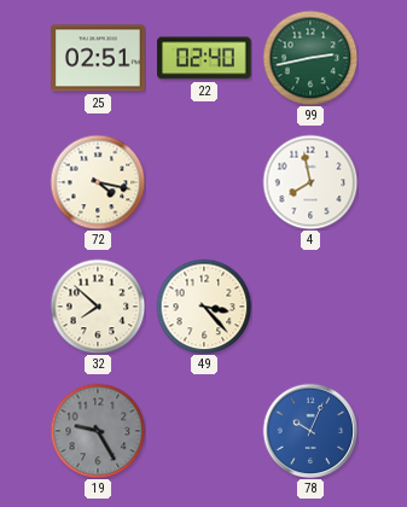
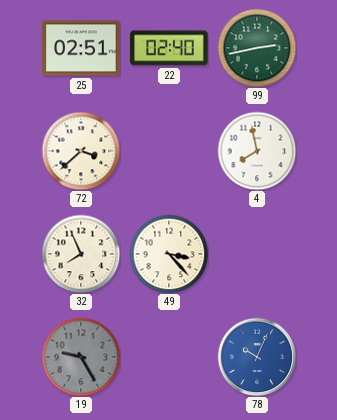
72: 4:17 -> 3:38
32: 7:52 -> 7:56
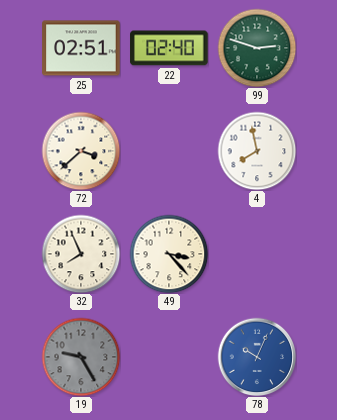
99: 2:43 -> 2:48
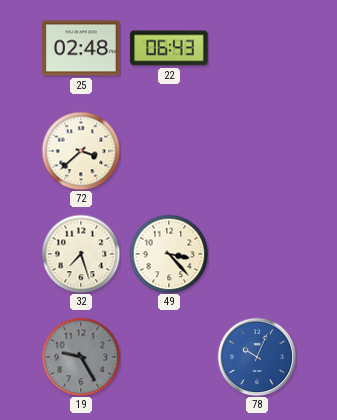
25: 02:51 -> 02:48
22: 02:40 -> 06:43
99: 2:48 -> none
4: 7:58 -> none
32: 7:56 -> 7:27
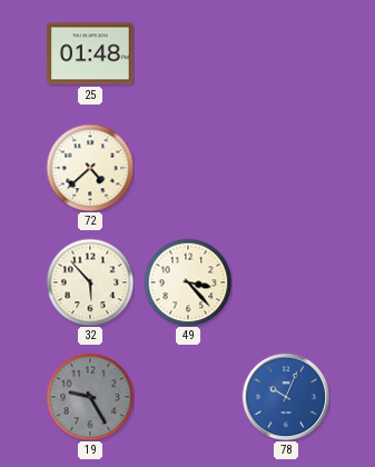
25: 02:48 -> 01:48
22: 06:43 -> none
72: 3:38 -> 4:38
32: 7:27 -> 5:53
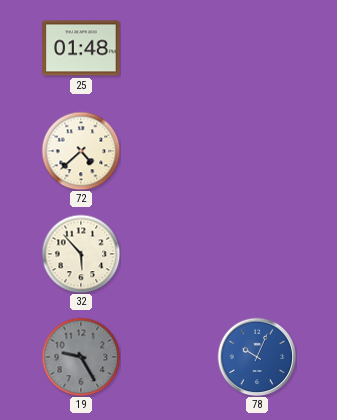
49: 3:23 -> none
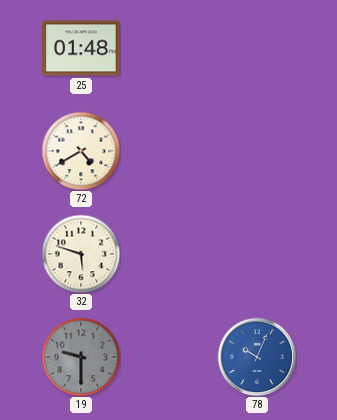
72: 4:38 -> 4:40
32: 5:53 -> 5:48
19: 9:25 -> 9:30
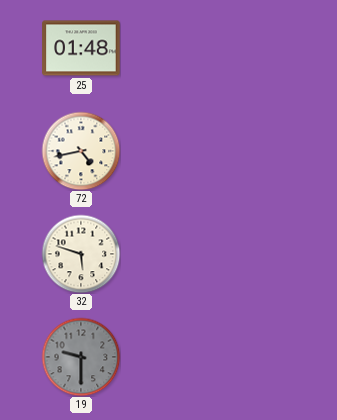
72: 4:40 -> 4:43
78: 10:04 -> none
